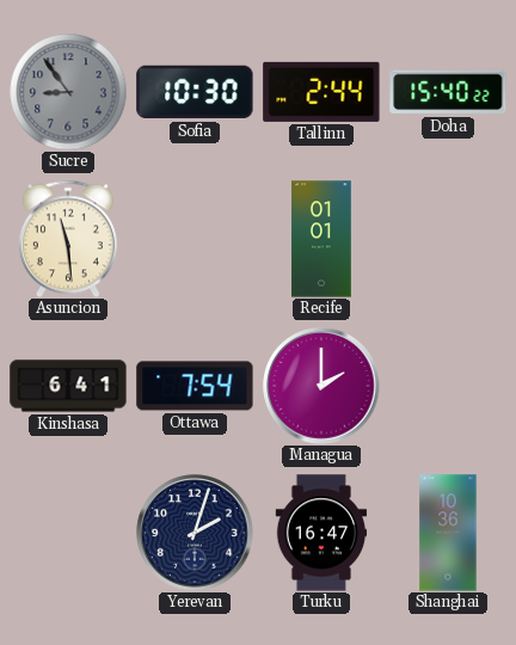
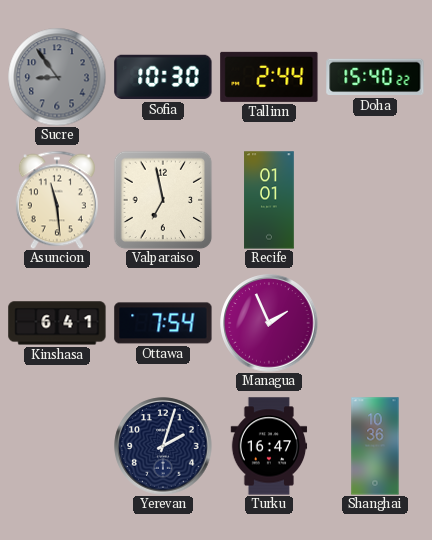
Valparaiso: none -> 6:58
Managua: 2:00 -> 1:56
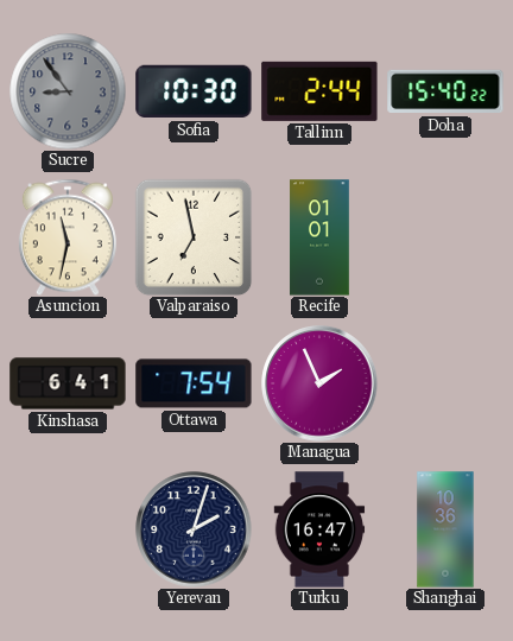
Asuncion: 11:29 -> 11:32
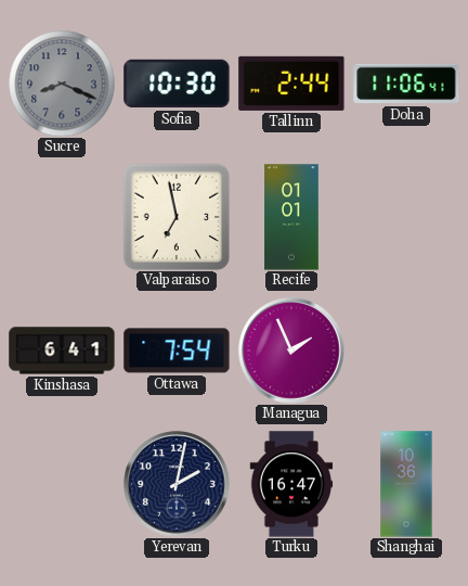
Sucre: 8:54 -> 8:19
Doha: 15:40 -> 11:06
Asuncion: 11:32 -> none
Yerevan: 2:03 -> 2:02
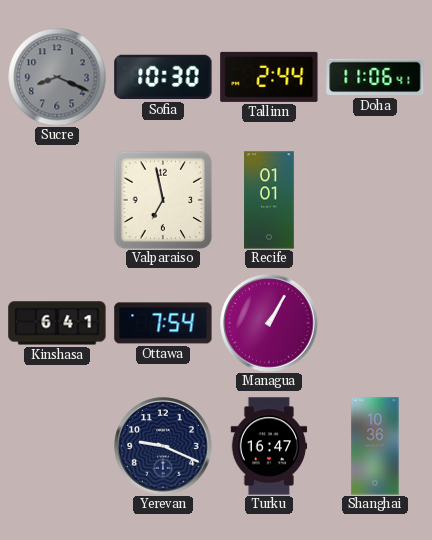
Managua: 1:56 -> 1:05
Yerevan: 2:02 -> 9:19
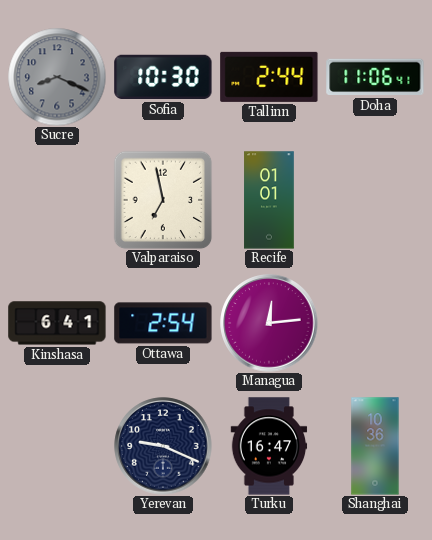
Ottawa: 7:54 -> 2:54
Managua: 1:05 -> 12:14
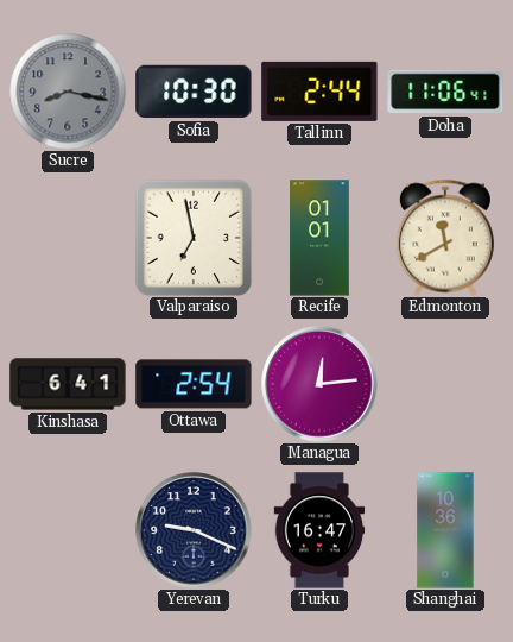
Sucre: 8:19 -> 8:17
Edmonton: none -> 11:40
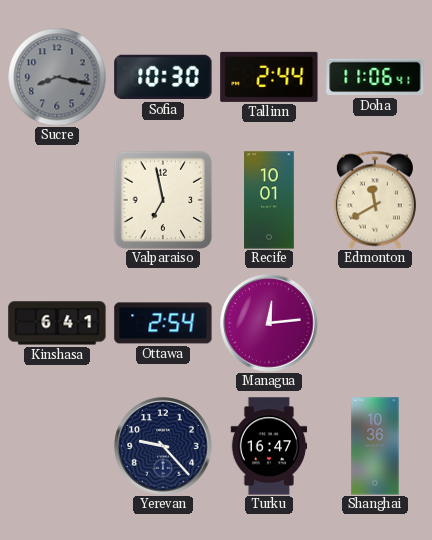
Recife: 01:01 -> 10:01
Yerevan: 9:19 -> 9:23
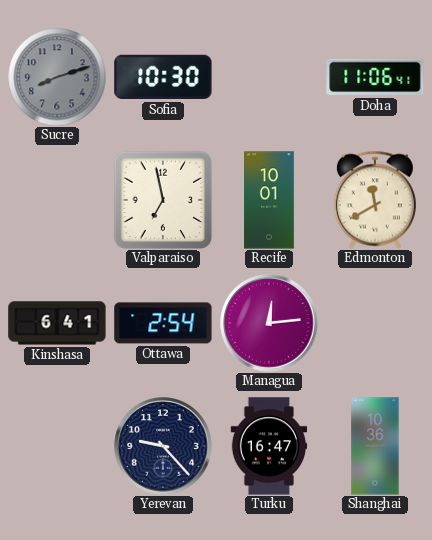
Sucre: 8:17 -> 8:12
Tallinn: 2:44 -> none
